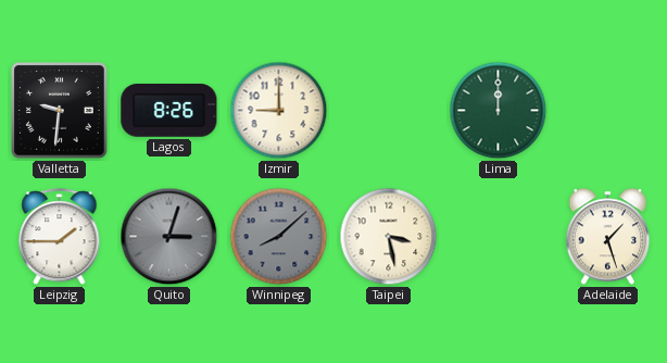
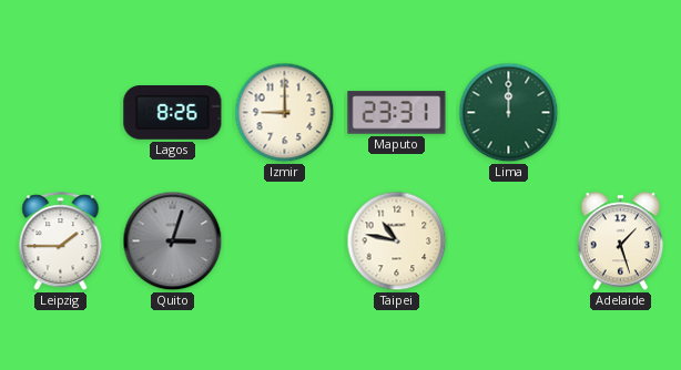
Valletta: 9:31 -> none
Maputo: none -> 23:31
Winnipeg: 8:08 -> none
Taipei: 3:28 -> 10:47
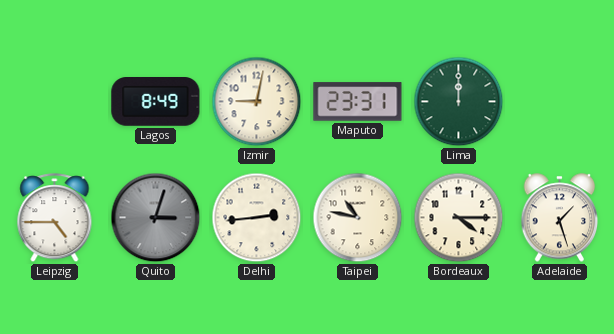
Lagos: 8:26 -> 8:49
Izmir: 9:00 -> 9:02
Leipzig: 1:45 -> 4:45
Delhi: none -> 2:44
Bordeaux: none -> 4:15
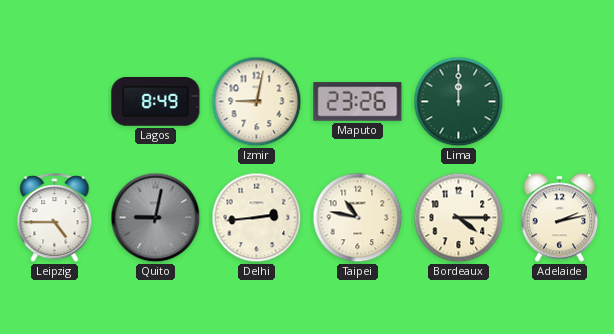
Maputo: 23:31 -> 23:26
Quito: 3:03 -> 9:02
Adelaide: 1:27 -> 2:13
